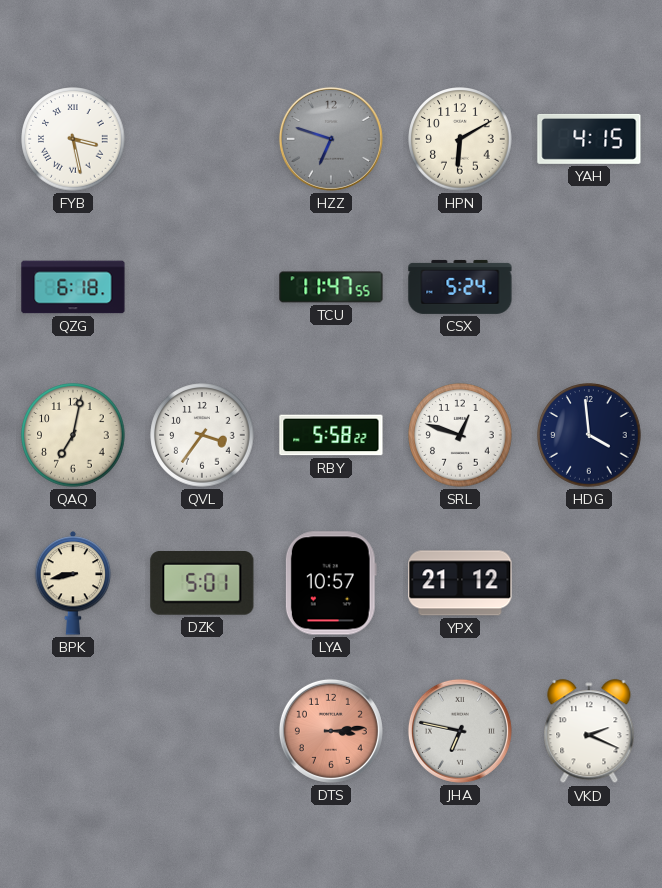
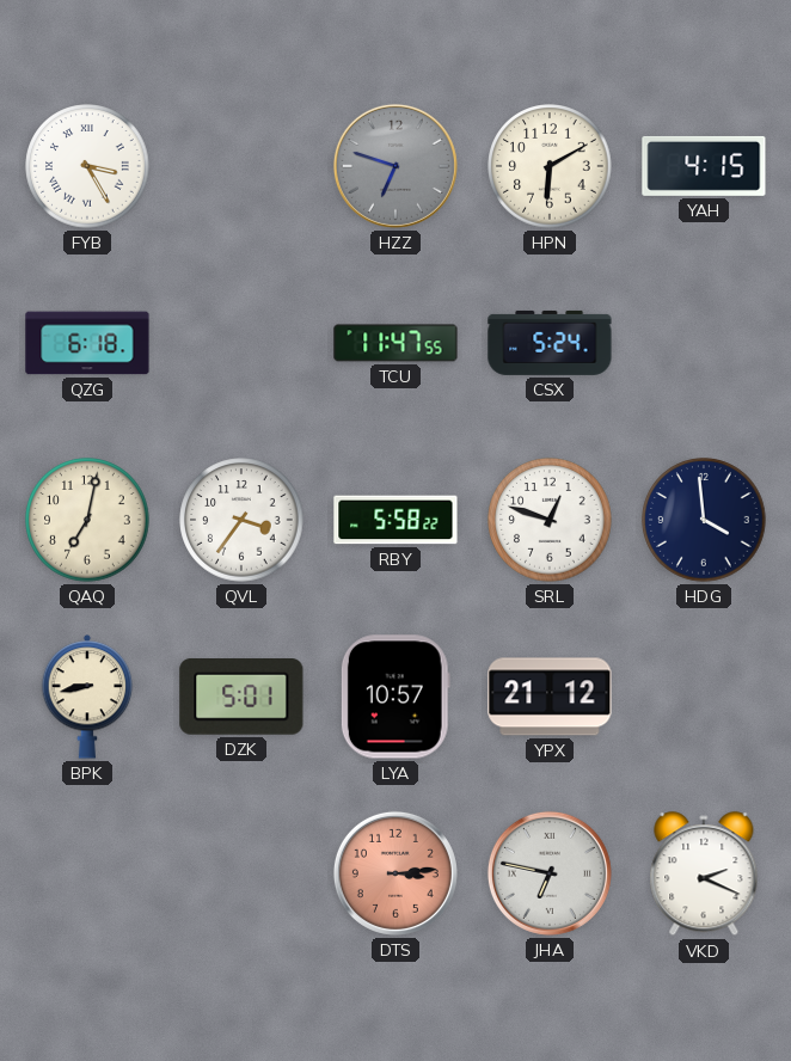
FYB: 3:28 -> 3:25
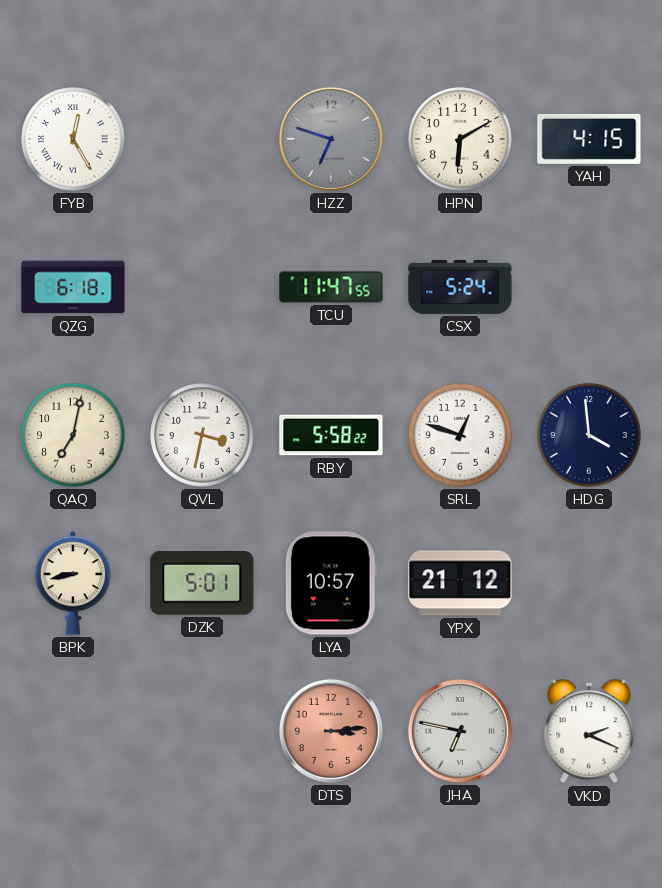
FYB: 3:25 -> 12:25
QVL: 3:36 -> 3:32
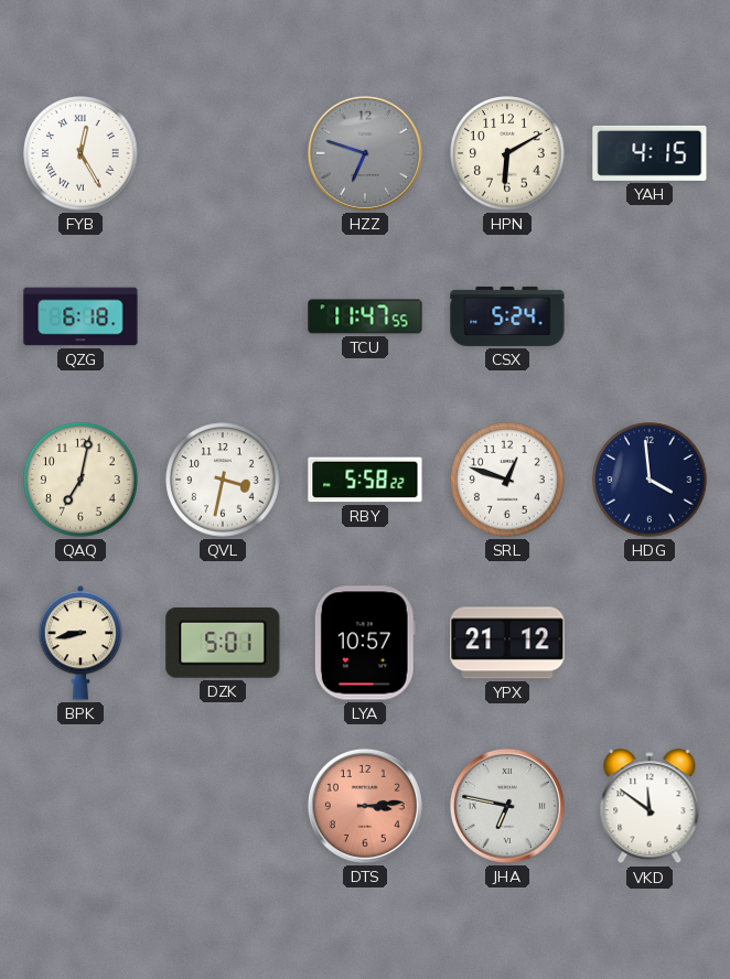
VKD: 2:19 -> 11:51
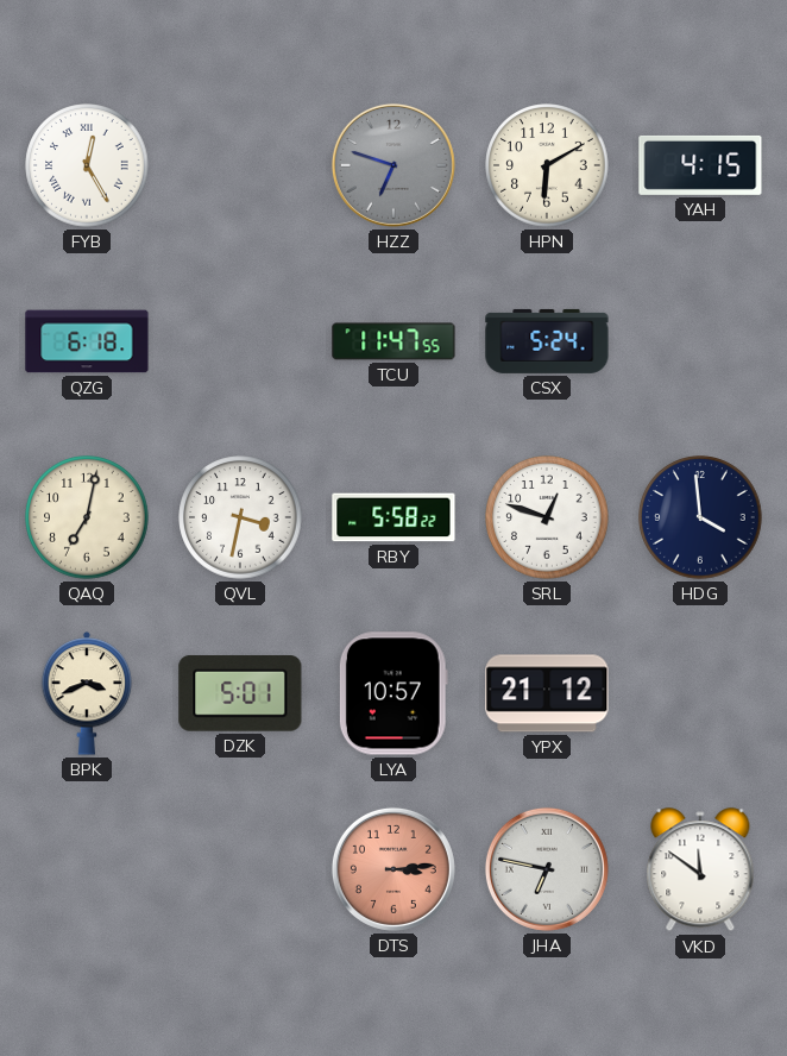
BPK: 8:43 -> 3:41
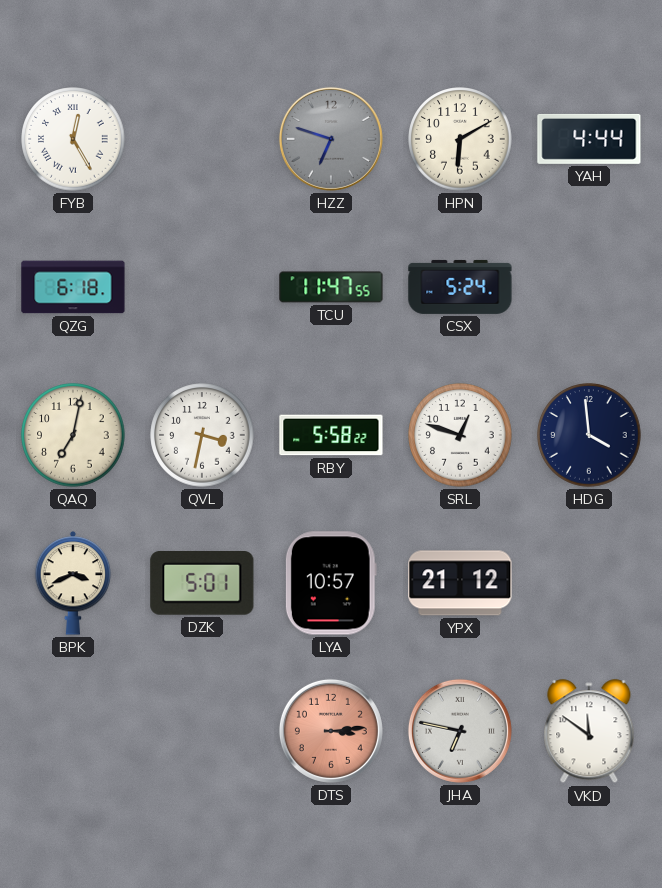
YAH: 4:15 -> 4:44
